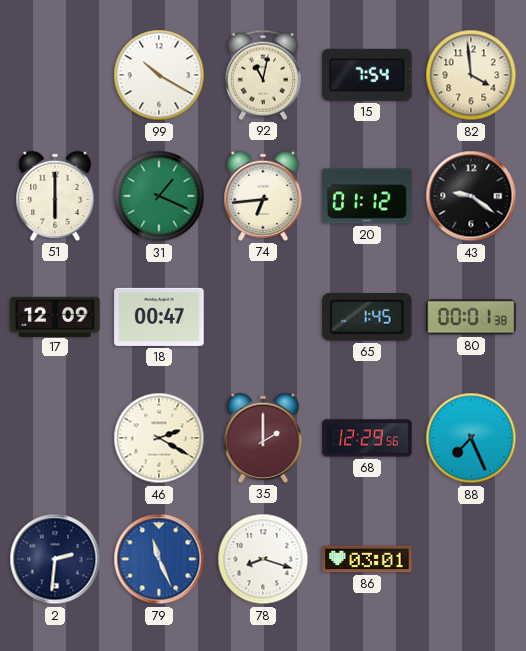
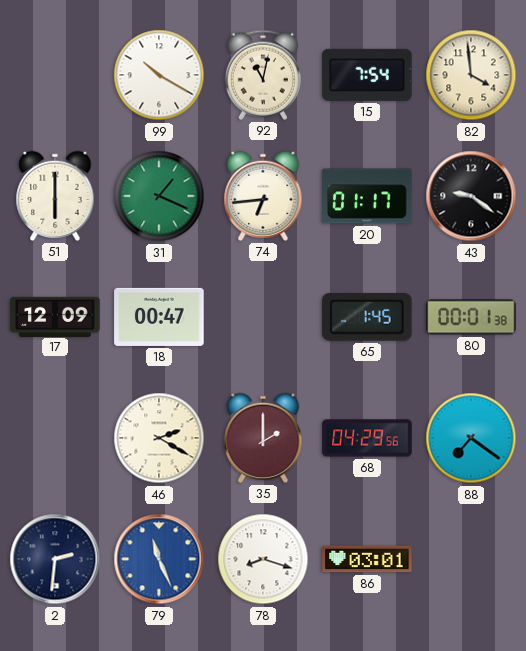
20: 01:12 -> 01:17
68: 12:29 -> 04:29
88: 7:26 -> 7:21
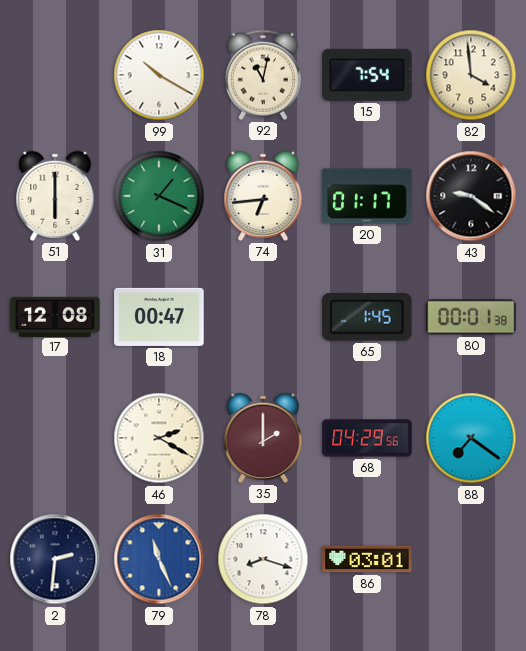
17: 12:09 -> 12:08
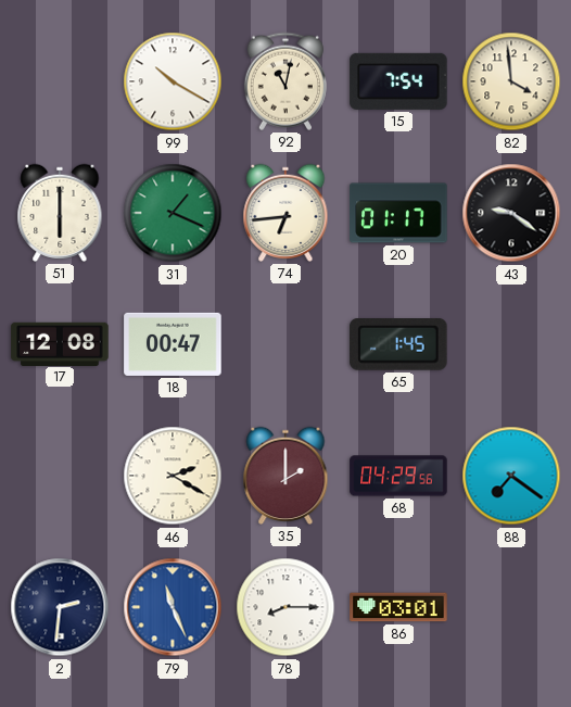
80: 00:01 -> none
78: 8:18 -> 8:15
